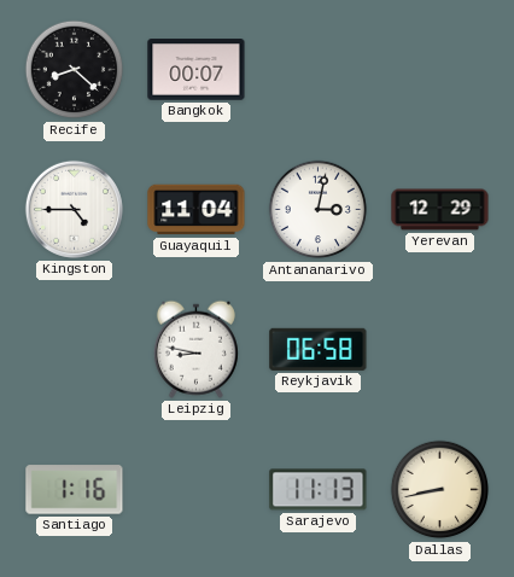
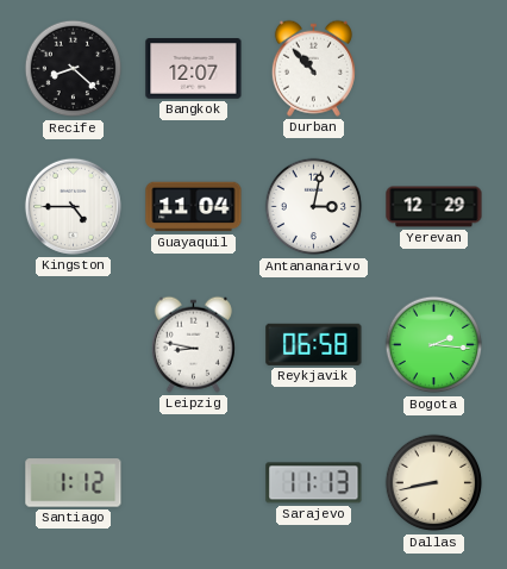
Bangkok: 00:07 -> 12:07
Durban: none -> 10:53
Bogota: none -> 2:16
Santiago: 1:16 -> 1:12
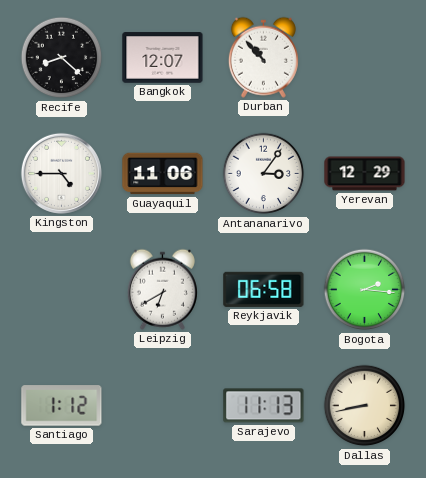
Guayaquil: 11:04 -> 11:06
Antananarivo: 3:02 -> 3:06
Leipzig: 8:47 -> 6:40
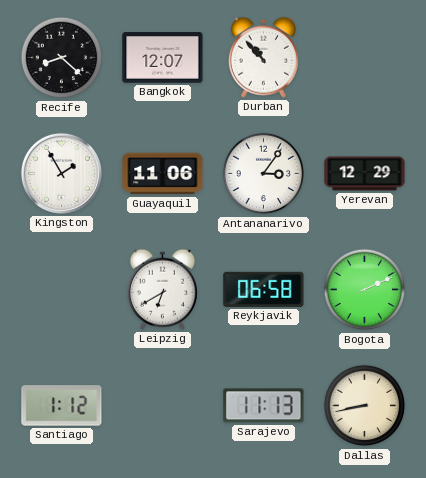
Kingston: 4:45 -> 1:55
Bogota: 2:16 -> 2:11
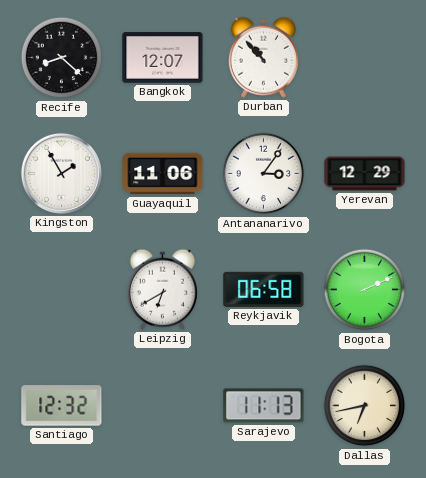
Santiago: 1:12 -> 12:32
Dallas: 8:43 -> 6:43
